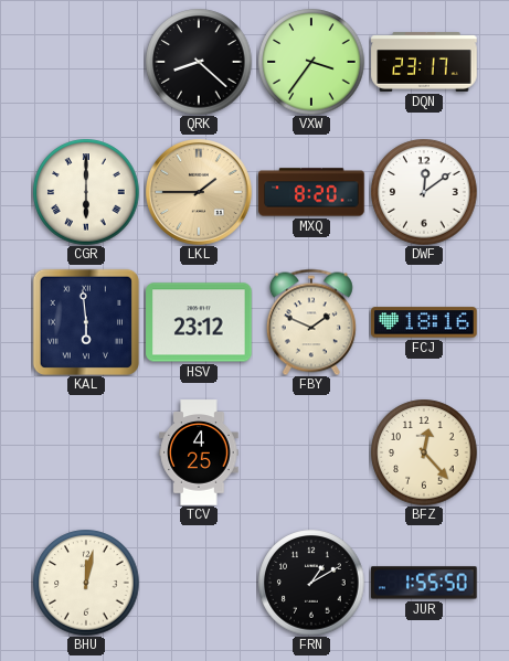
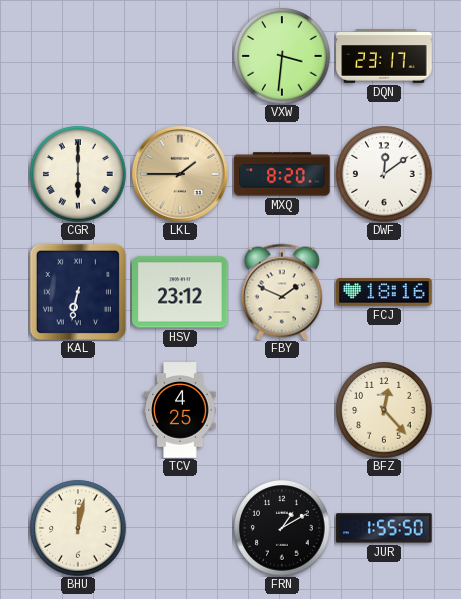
QRK: 8:22 -> none
VXW: 3:36 -> 3:31
KAL: 5:59 -> 6:32
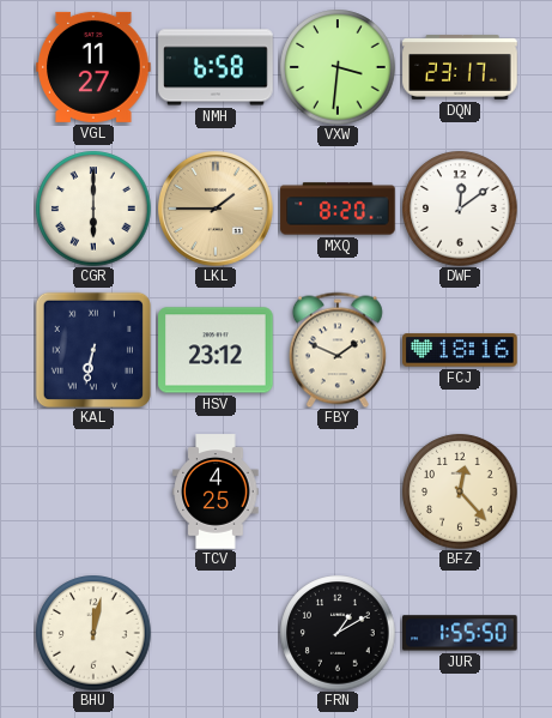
VGL: none -> 11:27
NMH: none -> 6:58
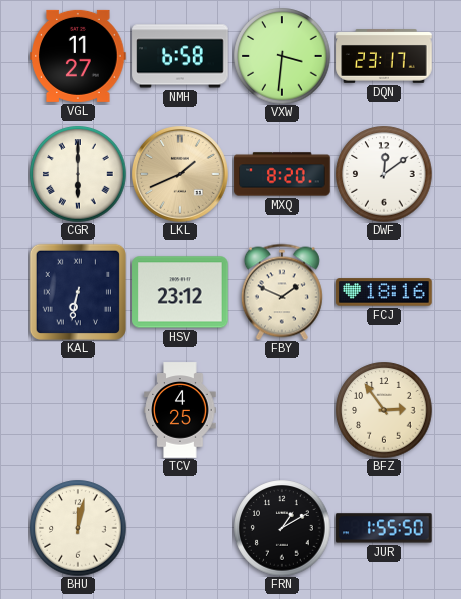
LKL: 1:45 -> 1:41
BFZ: 12:23 -> 2:54
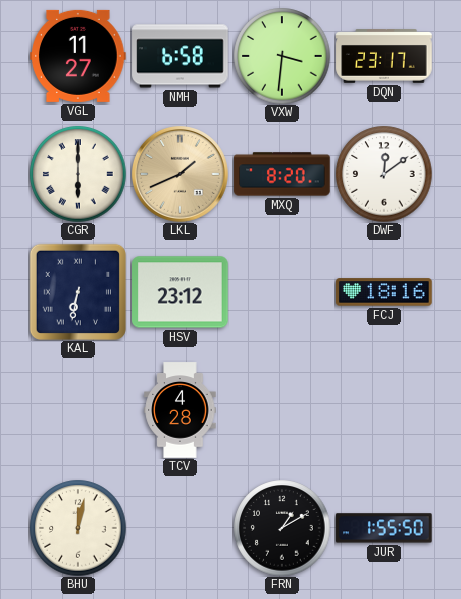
FBY: 1:49 -> none
TCV: 4:25 -> 4:28
BFZ: 2:54 -> none
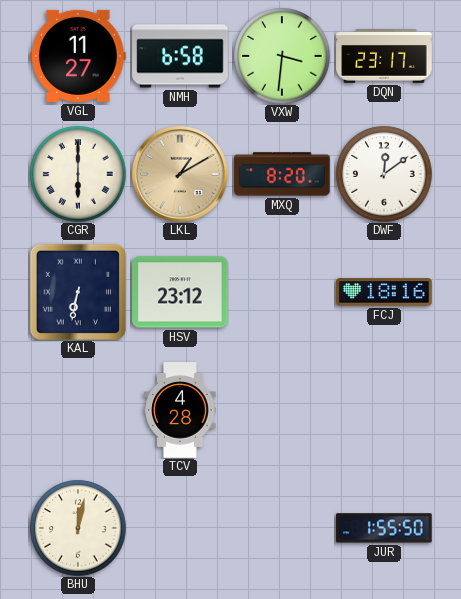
LKL: 1:41 -> 1:10
FRN: 1:10 -> none
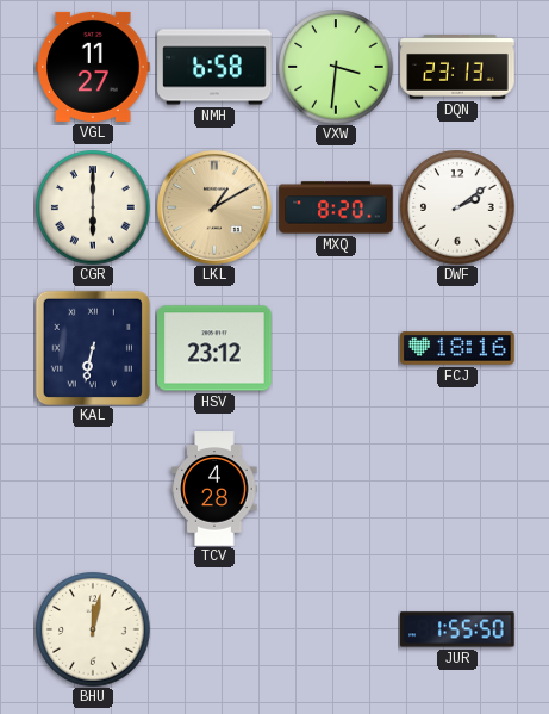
DQN: 23:17 -> 23:13
DWF: 12:09 -> 2:09
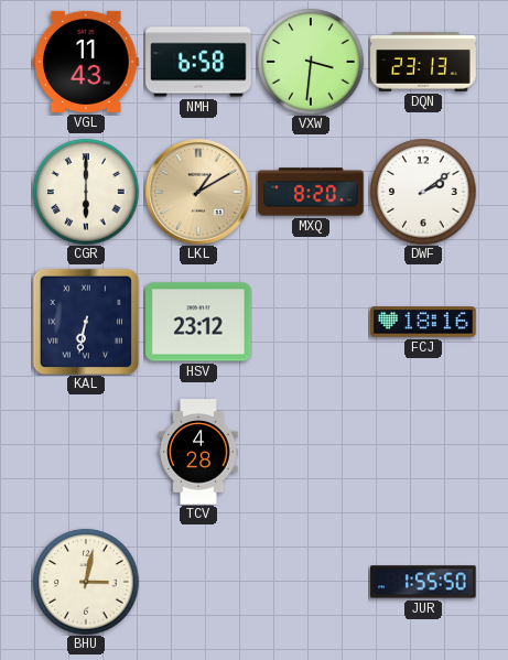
VGL: 11:27 -> 11:43
BHU: 12:02 -> 3:02
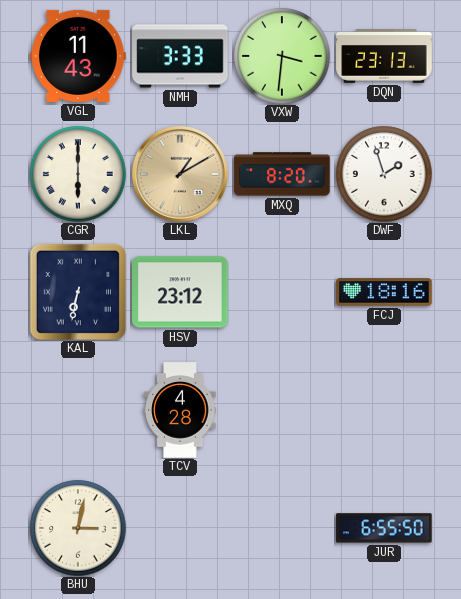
NMH: 6:58 -> 3:33
DWF: 2:09 -> 1:57
JUR: 1:55 -> 6:55
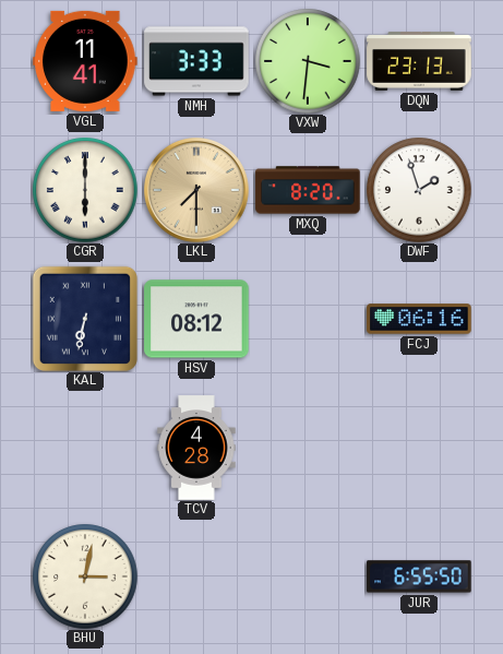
VGL: 11:43 -> 11:41
LKL: 1:10 -> 7:30
HSV: 23:12 -> 08:12
FCJ: 18:16 -> 06:16
